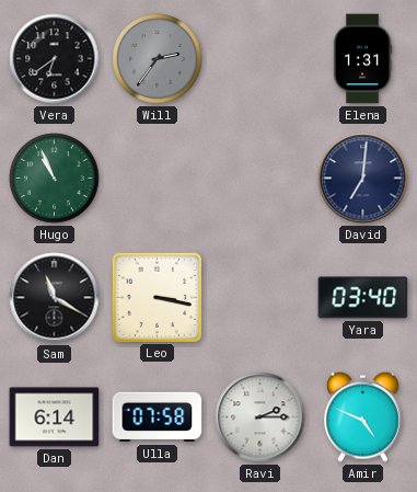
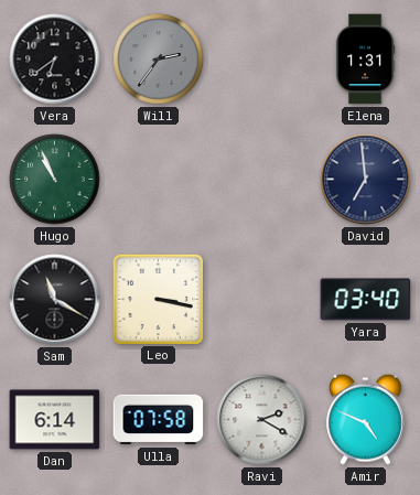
David: 7:01 -> 6:59
Ravi: 2:15 -> 2:20
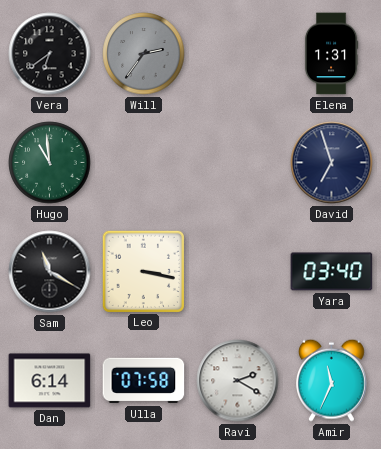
Hugo: 10:56 -> 10:59
David: 6:59 -> 6:57
Amir: 4:49 -> 11:34
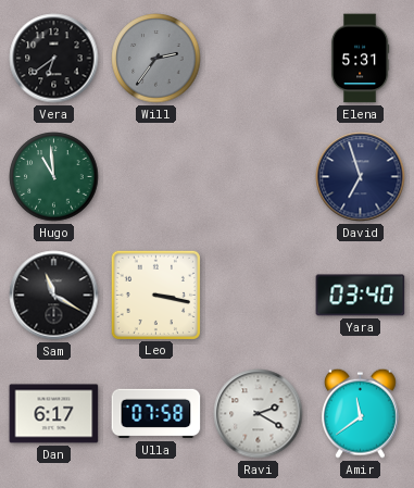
Elena: 1:31 -> 5:31
Dan: 6:14 -> 6:17
Amir: 11:34 -> 11:39
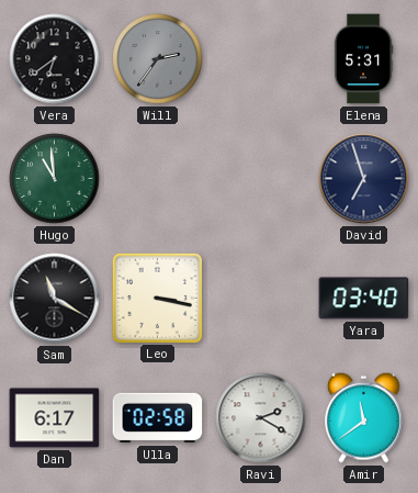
Ulla: 07:58 -> 02:58
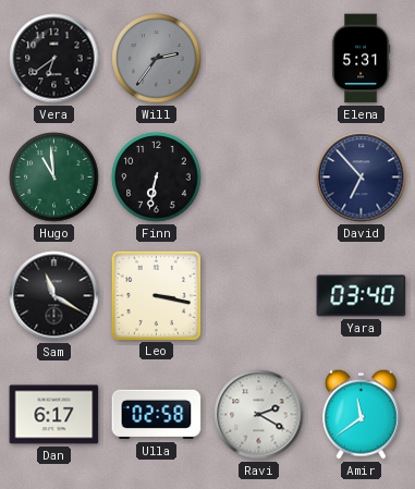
Finn: none -> 6:32
David: 6:57 -> 6:53
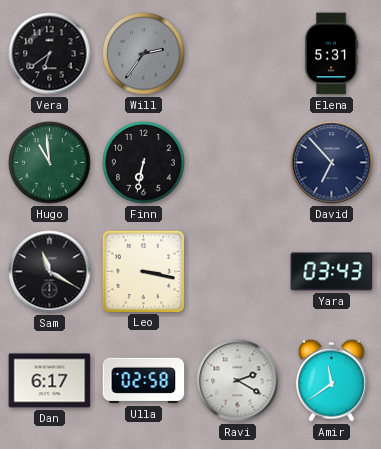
Yara: 03:40 -> 03:43
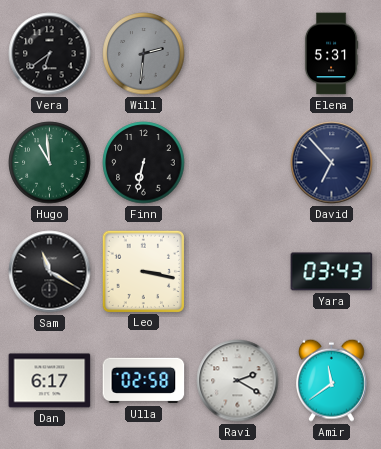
Will: 2:36 -> 2:31
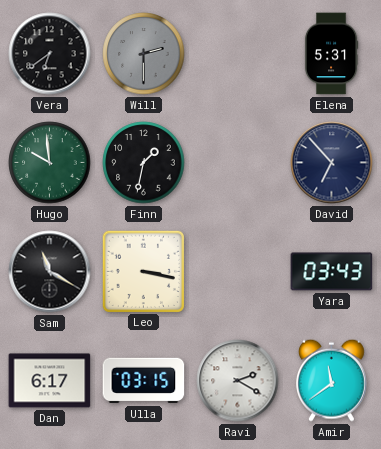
Will: 2:31 -> 2:30
Hugo: 10:59 -> 9:59
Finn: 6:32 -> 1:32
Ulla: 02:58 -> 03:15
